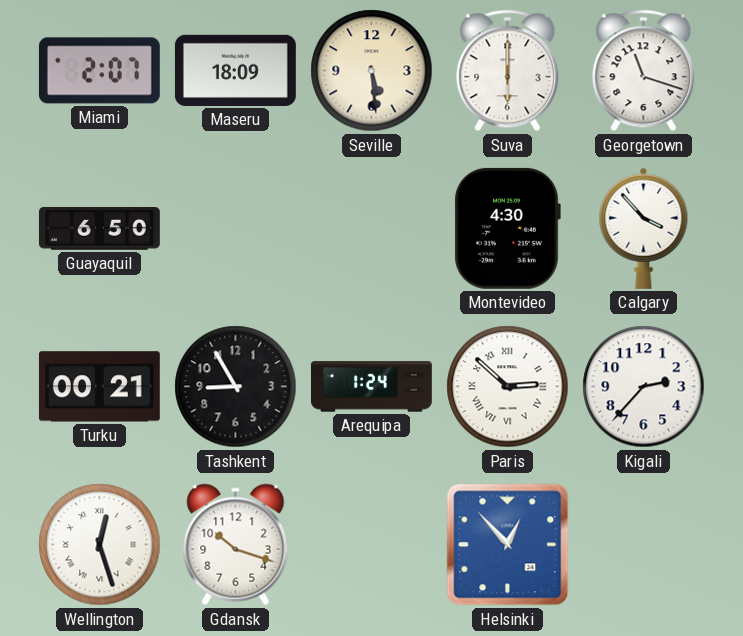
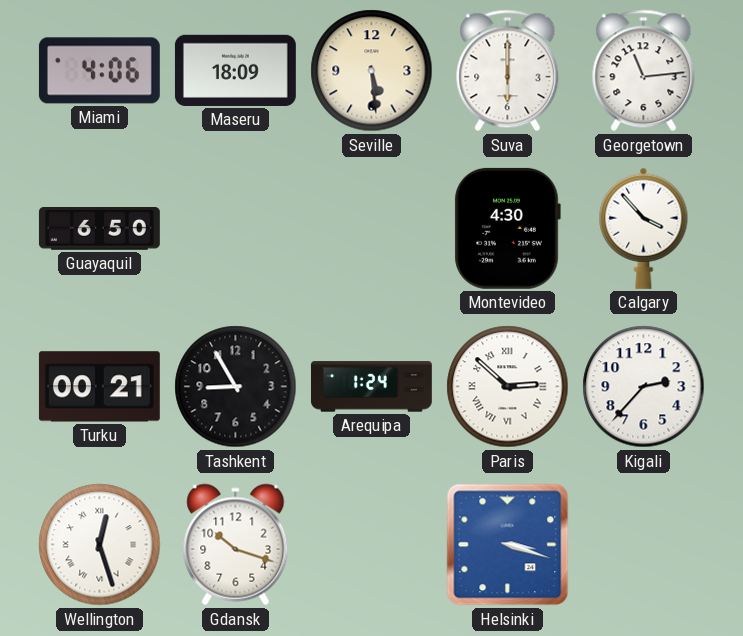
Miami: 2:07 -> 4:06
Georgetown: 11:18 -> 11:14
Helsinki: 12:53 -> 3:18
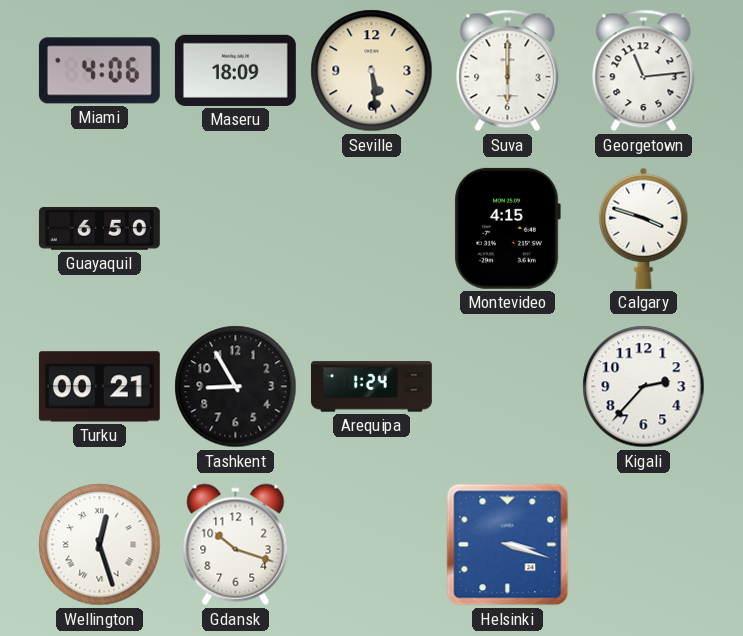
Montevideo: 4:30 -> 4:15
Calgary: 3:53 -> 3:48
Paris: 2:52 -> none
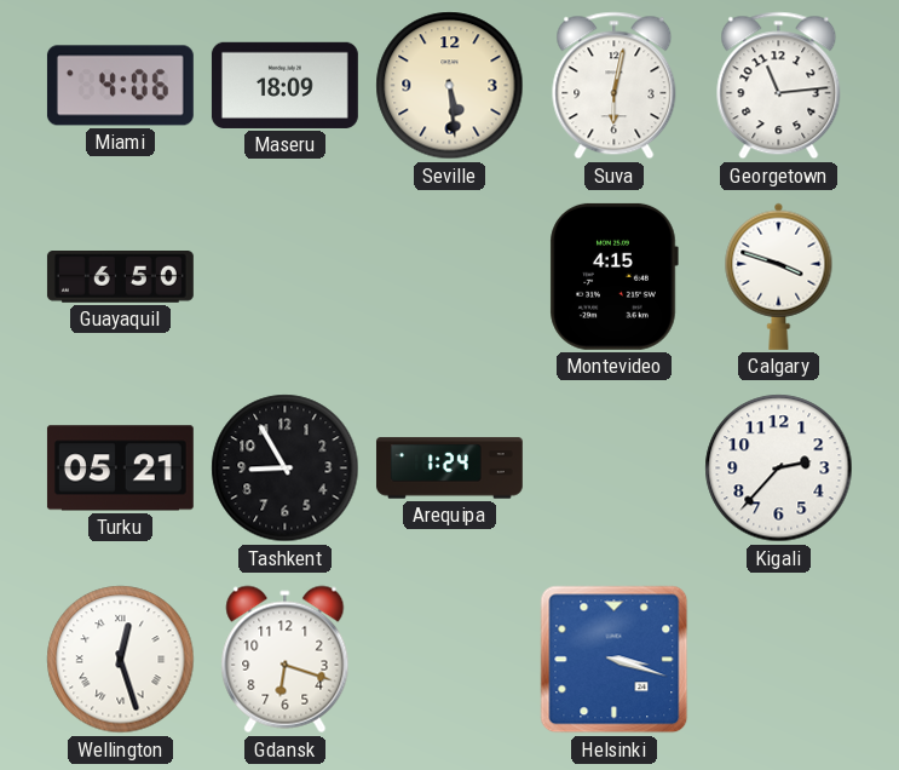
Suva: 6:00 -> 6:02
Turku: 00:21 -> 05:21
Gdansk: 10:18 -> 6:18
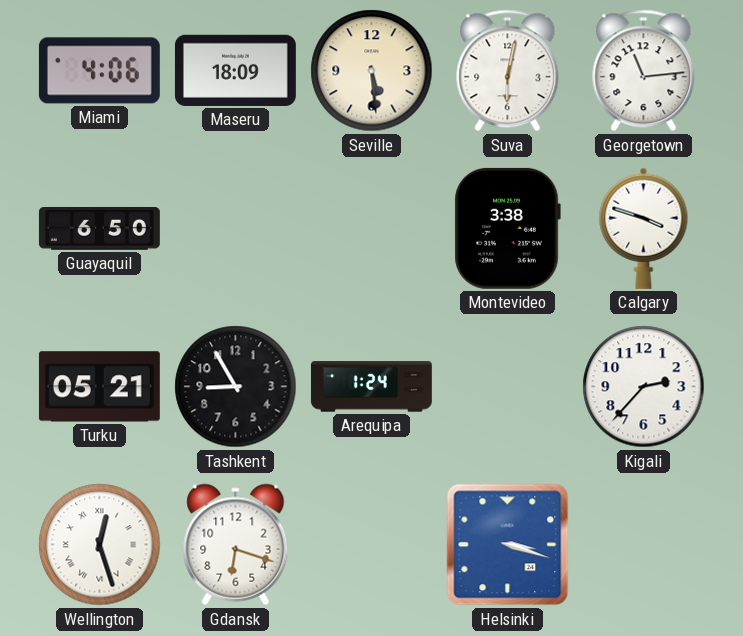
Montevideo: 4:15 -> 3:38
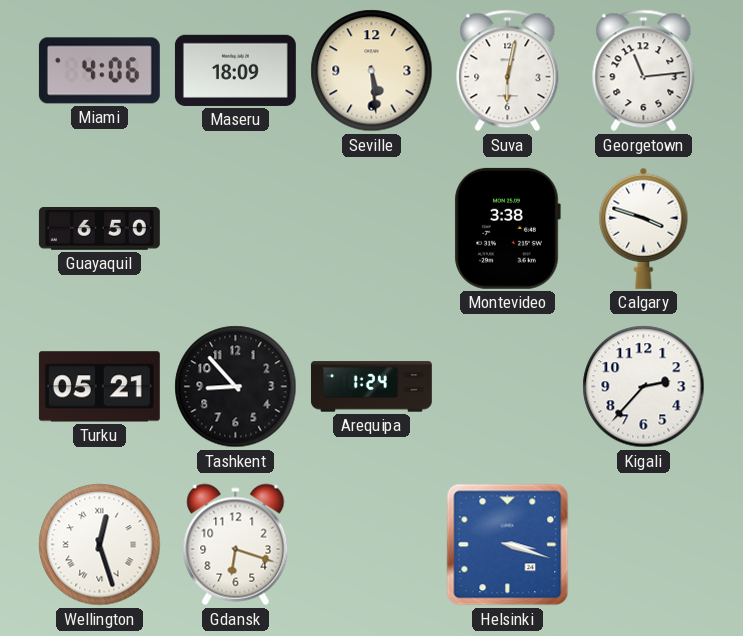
Tashkent: 8:55 -> 8:53
